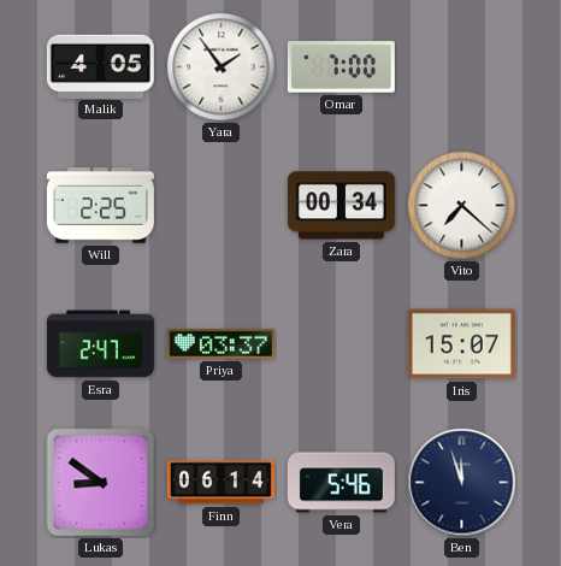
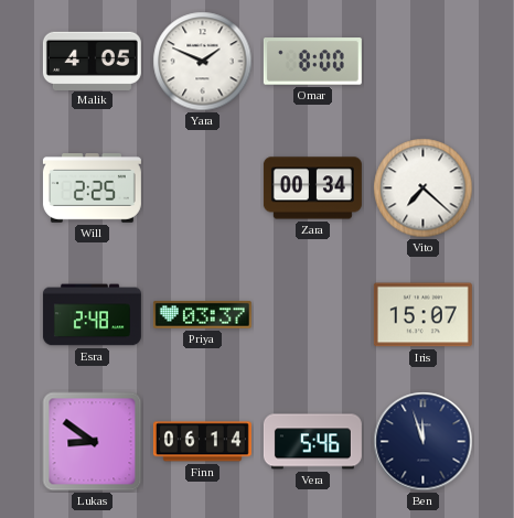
Yara: 1:54 -> 1:49
Omar: 7:00 -> 8:00
Esra: 2:47 -> 2:48
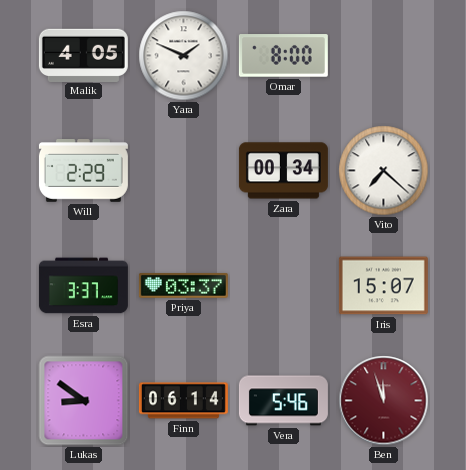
Will: 2:25 -> 2:29
Esra: 2:48 -> 3:37
Ben dial: navy -> burgundy
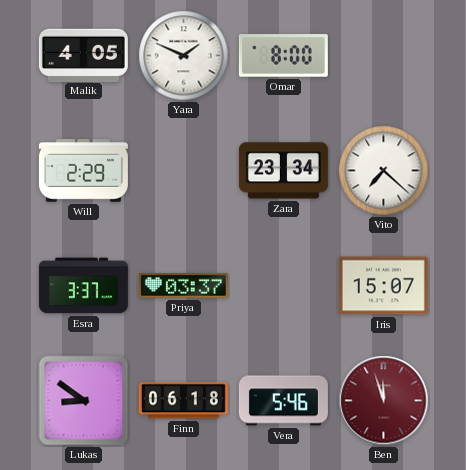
Zara: 00:34 -> 23:34
Finn: 06:14 -> 06:18
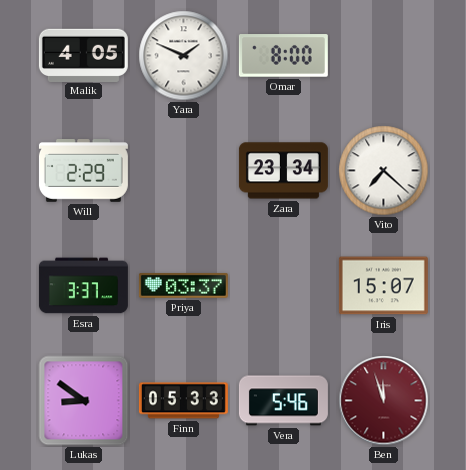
Finn: 06:18 -> 05:33
